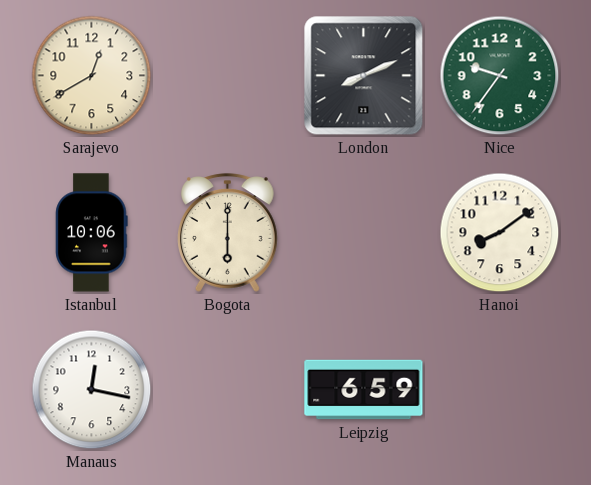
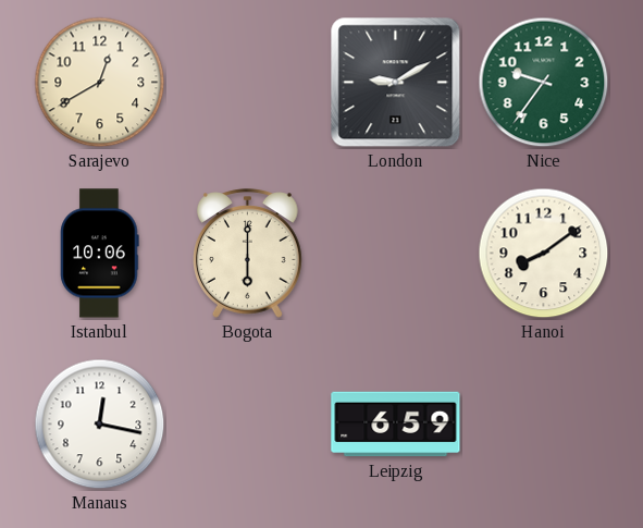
London: 8:11 -> 9:10
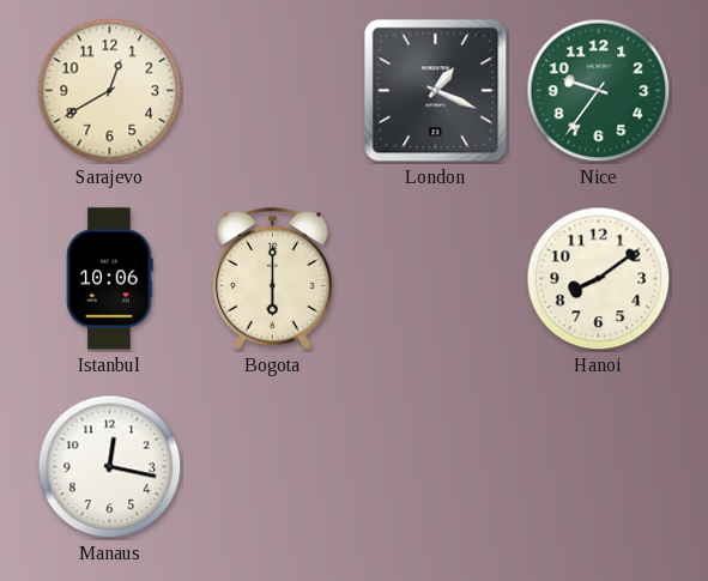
London: 9:10 -> 1:19
Leipzig: 6:59 -> none
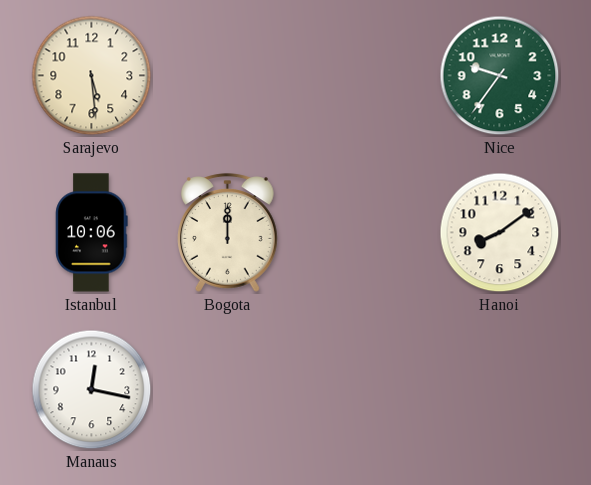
Sarajevo: 12:40 -> 5:29
London: 1:19 -> none
Bogota: 6:00 -> 12:00
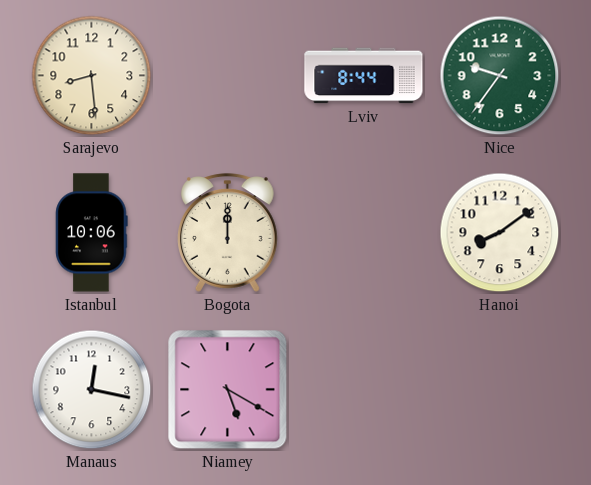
Sarajevo: 5:29 -> 8:29
Lviv: none -> 8:44
Niamey: none -> 5:20
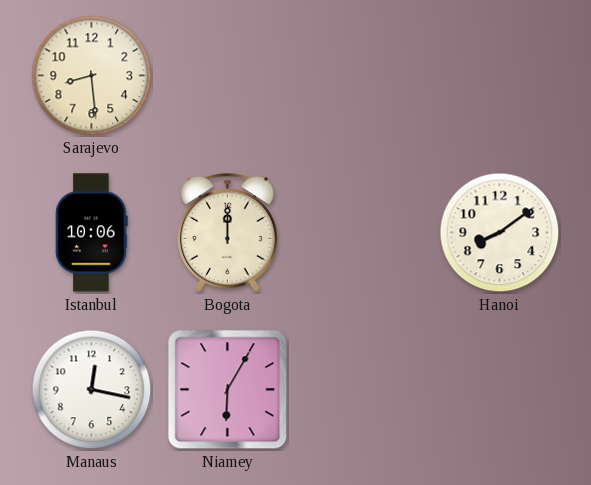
Lviv: 8:44 -> none
Nice: 9:36 -> none
Niamey: 5:20 -> 6:05
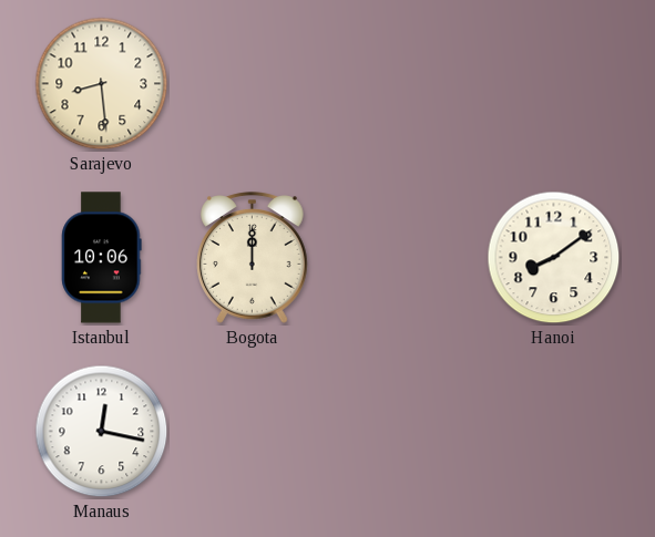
Niamey: 6:05 -> none
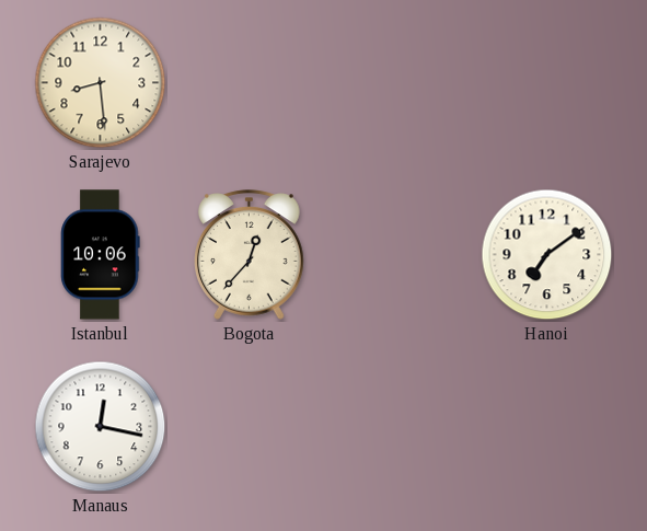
Bogota: 12:00 -> 12:37
Hanoi: 8:09 -> 7:09
